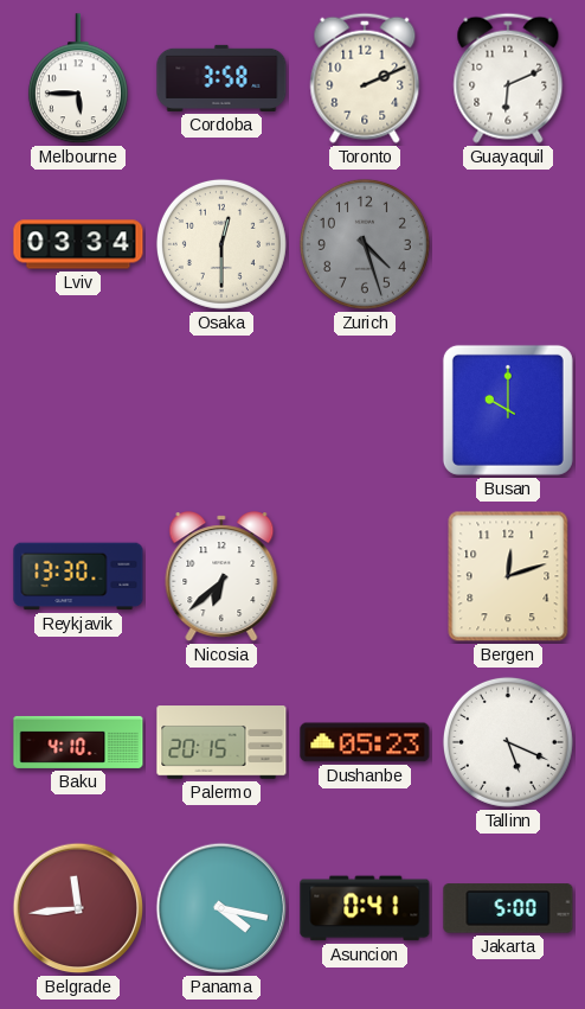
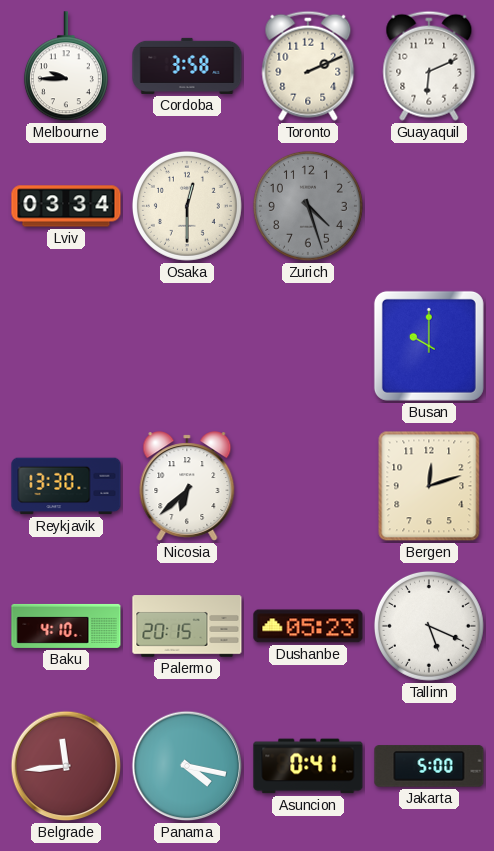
Melbourne: 5:45 -> 9:45
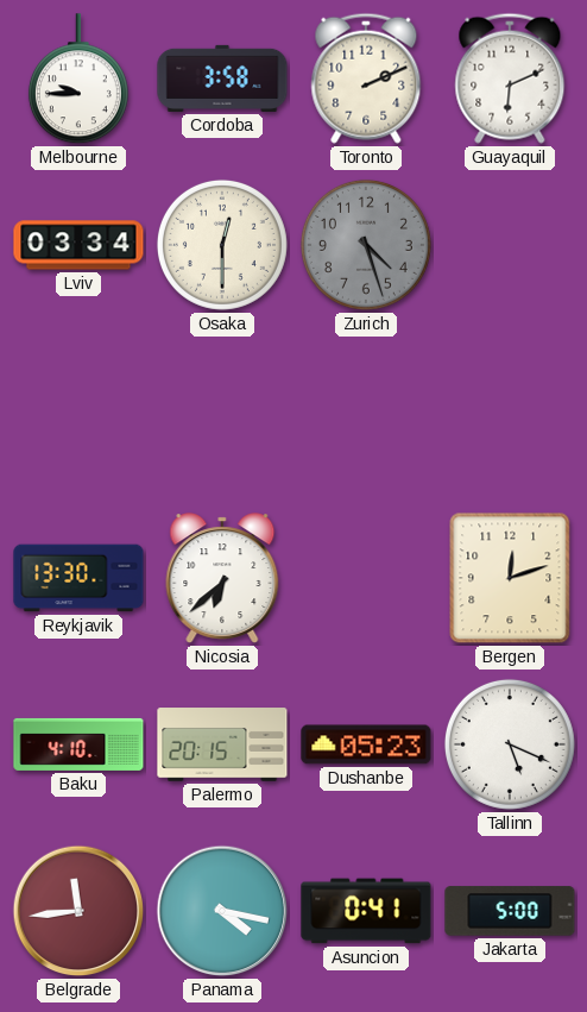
Busan: 10:00 -> none
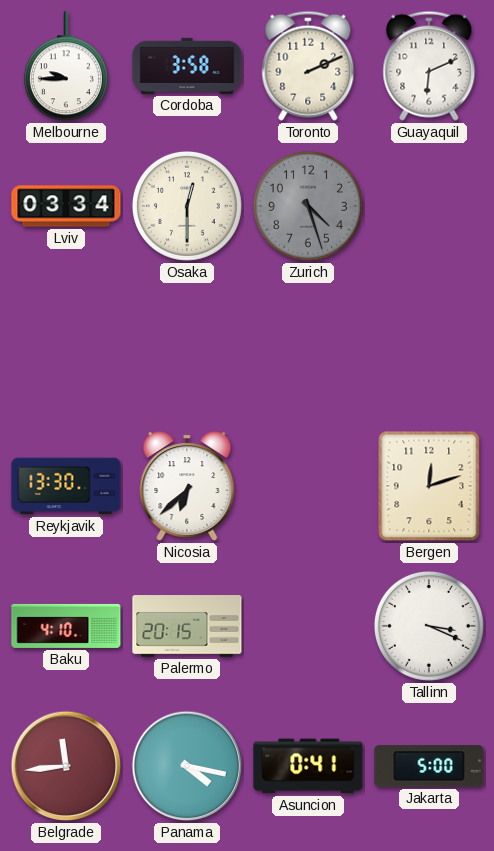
Dushanbe: 05:23 -> none
Tallinn: 5:19 -> 3:19
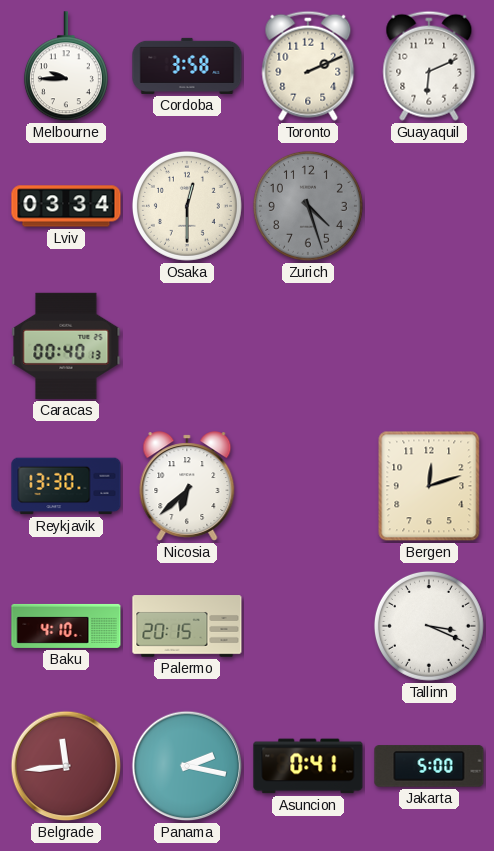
Caracas: none -> 00:40
Panama: 4:17 -> 2:17
